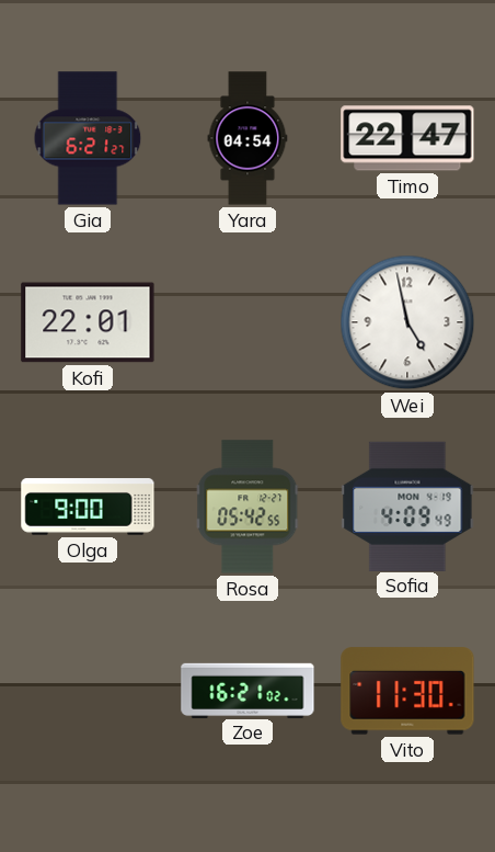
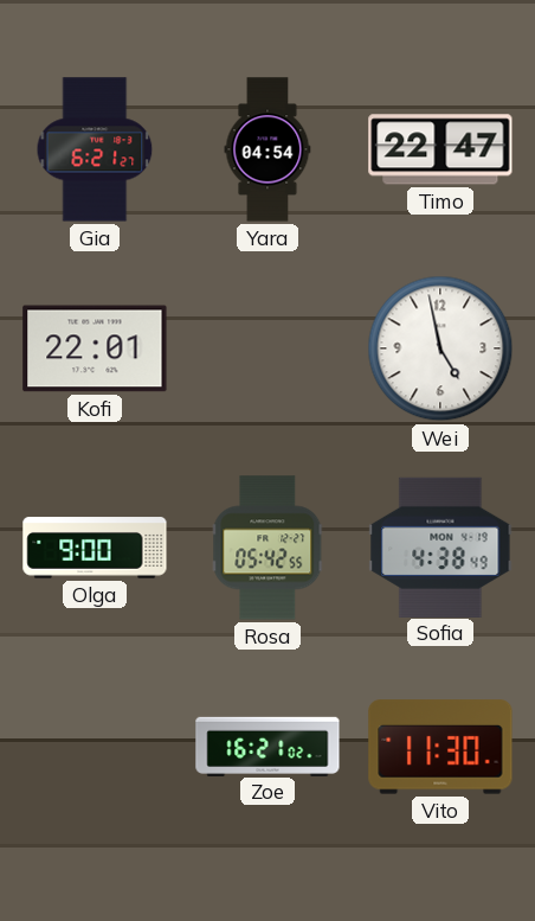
Sofia: 4:09 -> 4:38
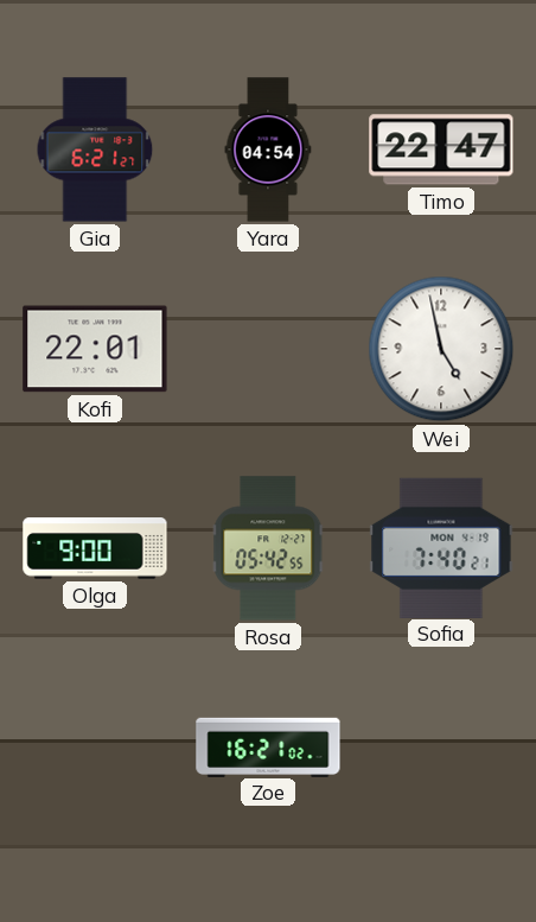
Sofia: 4:38 -> 7:40
Vito: 11:30 -> none
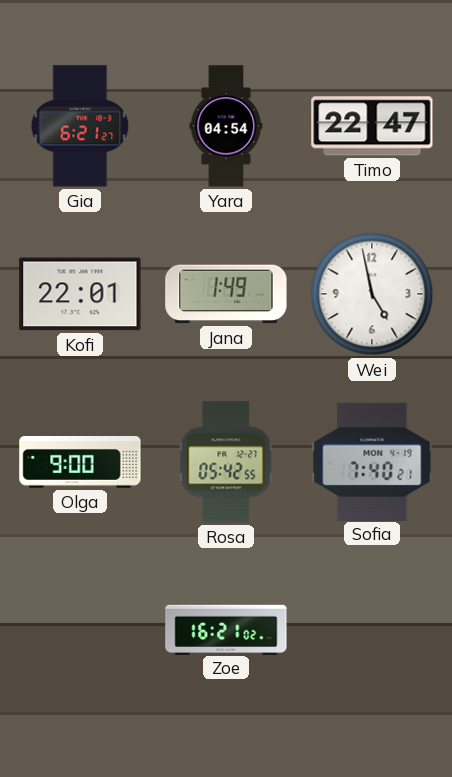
Jana: none -> 1:49
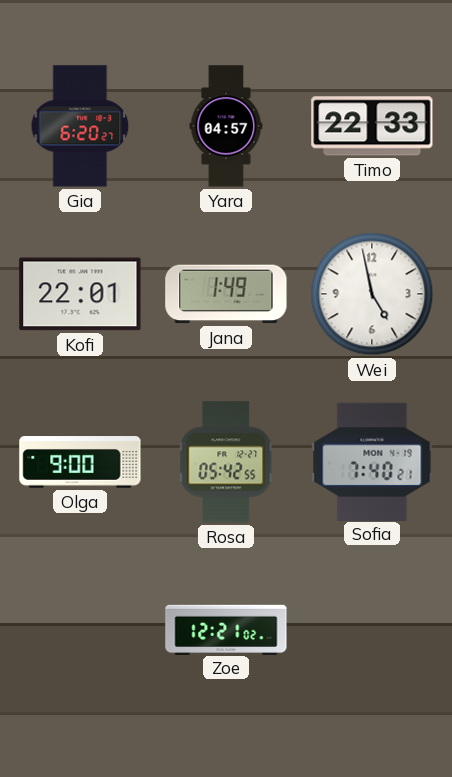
Gia: 6:21 -> 6:20
Yara: 04:54 -> 04:57
Timo: 22:47 -> 22:33
Zoe: 16:21 -> 12:21
